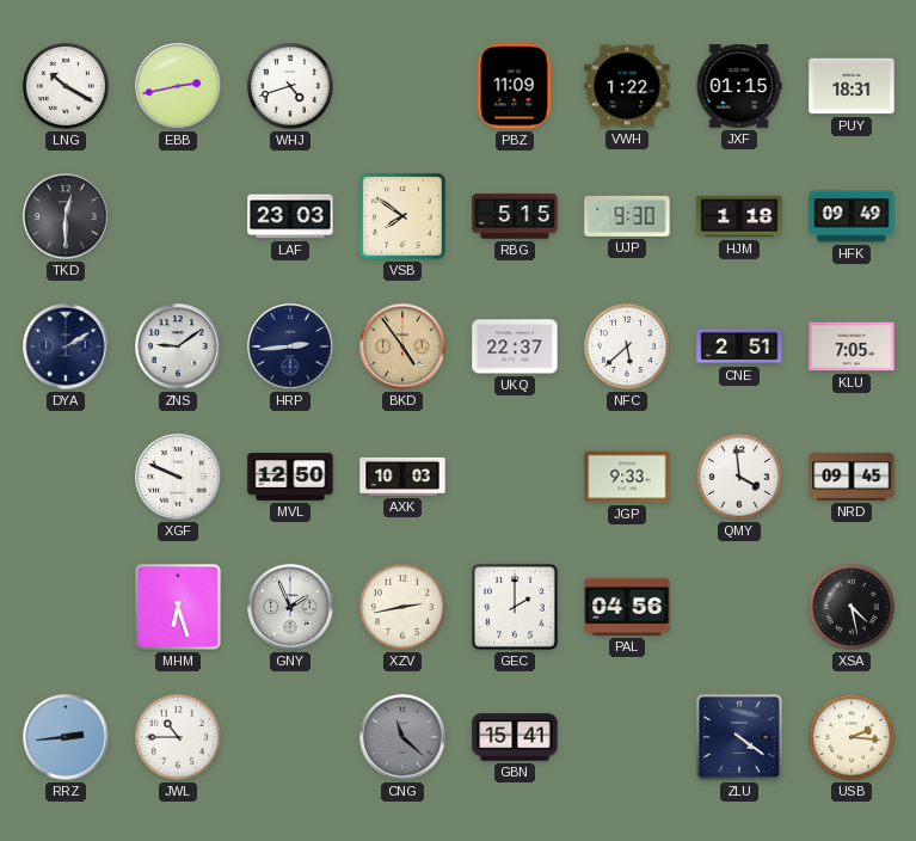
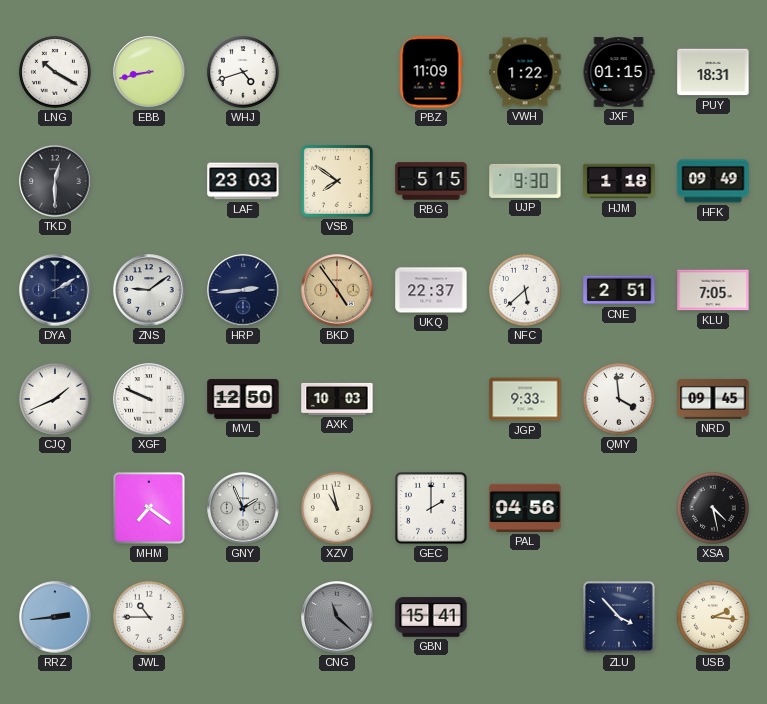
EBB: 2:43 -> 8:43
CJQ: none -> 1:41
MHM: 6:27 -> 7:21
XZV: 2:43 -> 10:58
ZLU: 4:21 -> 3:53
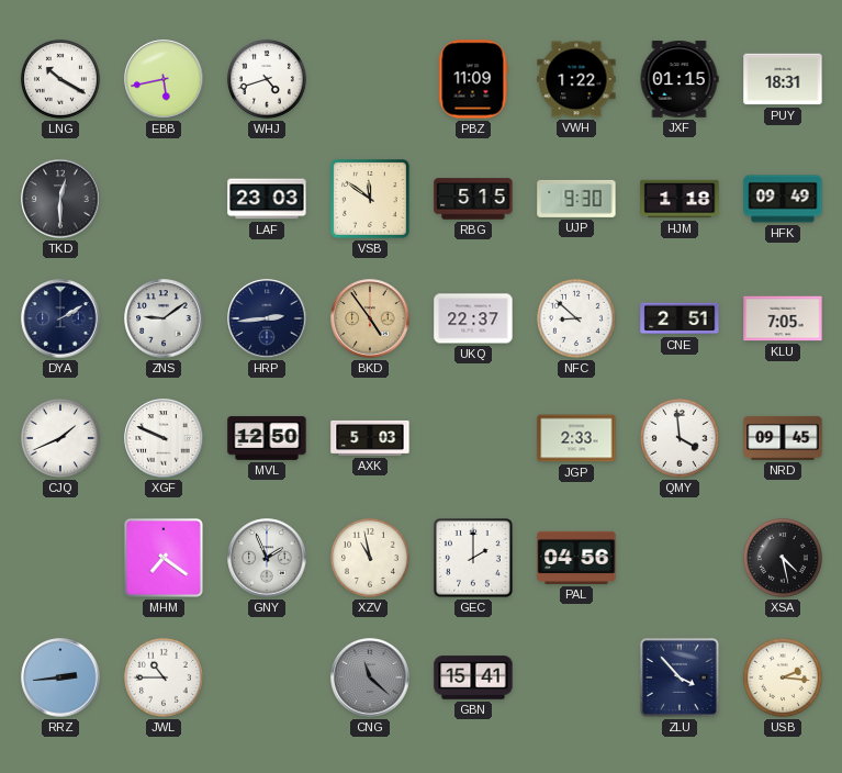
EBB: 8:43 -> 5:43
VSB: 7:51 -> 11:51
NFC: 5:38 -> 8:52
AXK: 10:03 -> 5:03
JGP: 9:33 -> 2:33
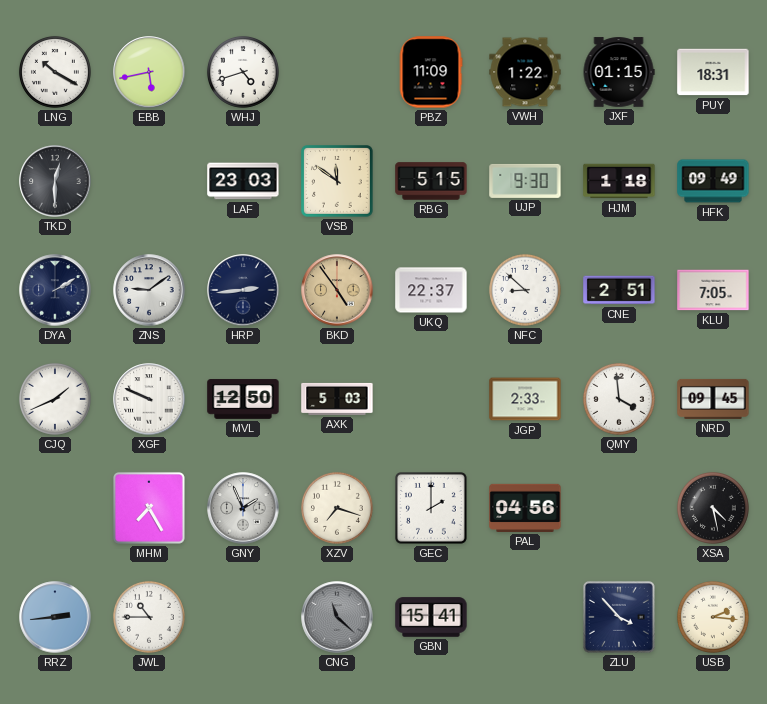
MHM: 7:21 -> 7:25
XZV: 10:58 -> 7:18
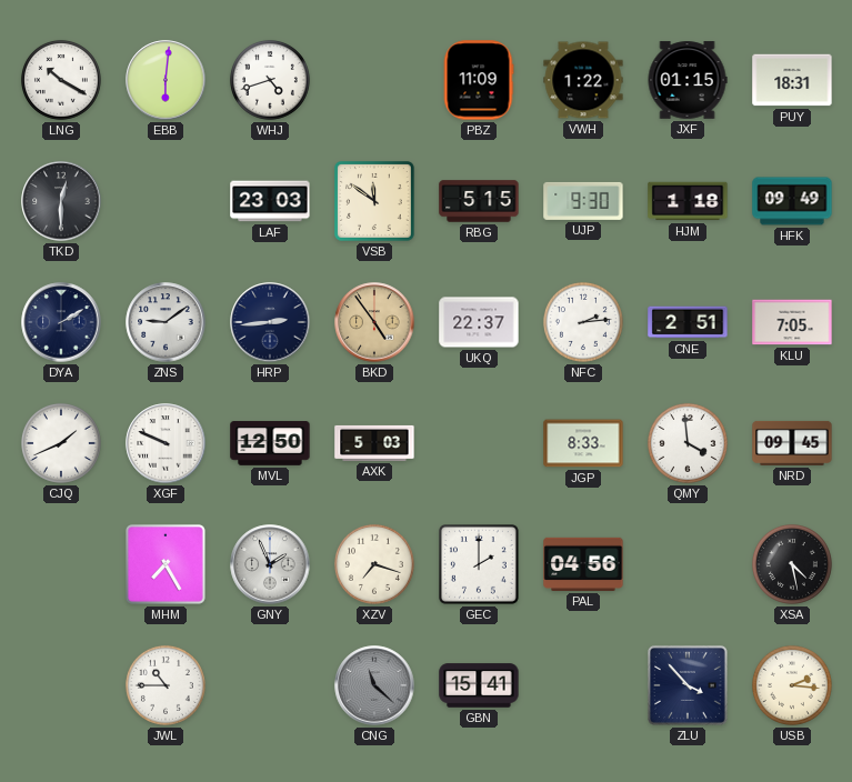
EBB: 5:43 -> 6:01
NFC: 8:52 -> 2:14
JGP: 2:33 -> 8:33
RRZ: 2:44 -> none
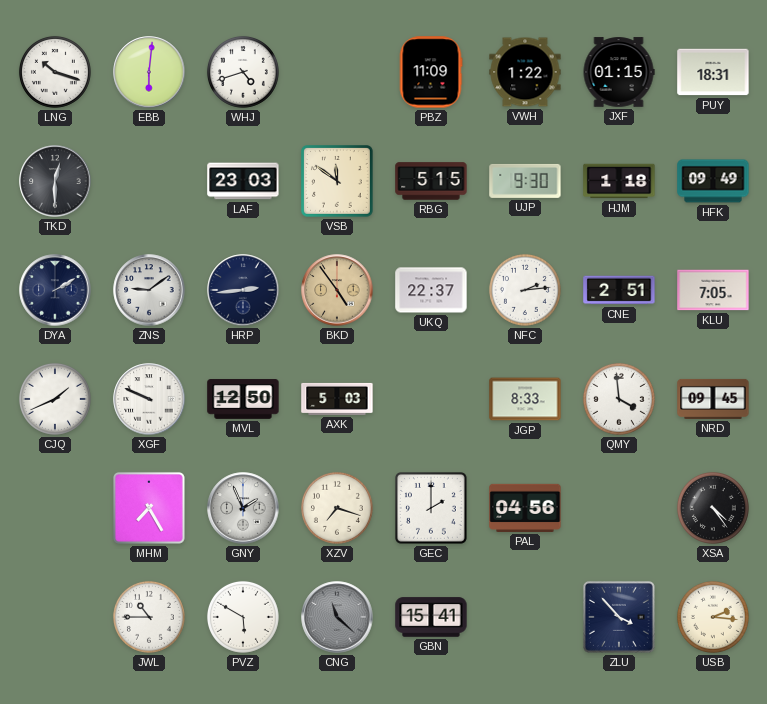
LNG: 10:20 -> 10:18
XSA: 4:28 -> 4:24
PVZ: none -> 5:50
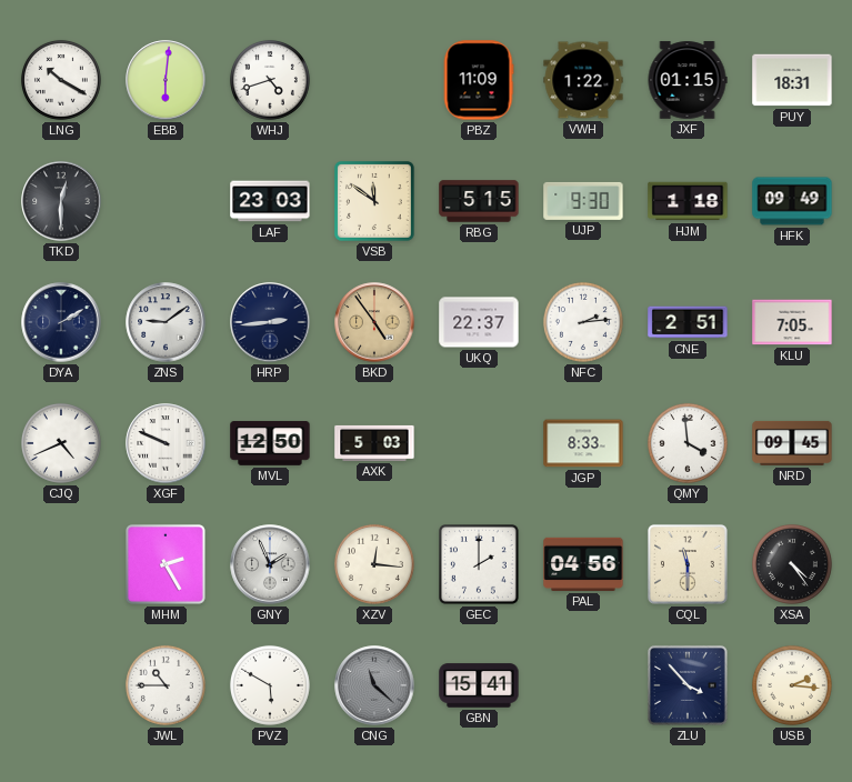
LNG: 10:18 -> 10:20
CJQ: 1:41 -> 4:41
MHM: 7:25 -> 2:25
XZV: 7:18 -> 12:16
CQL: none -> 11:30
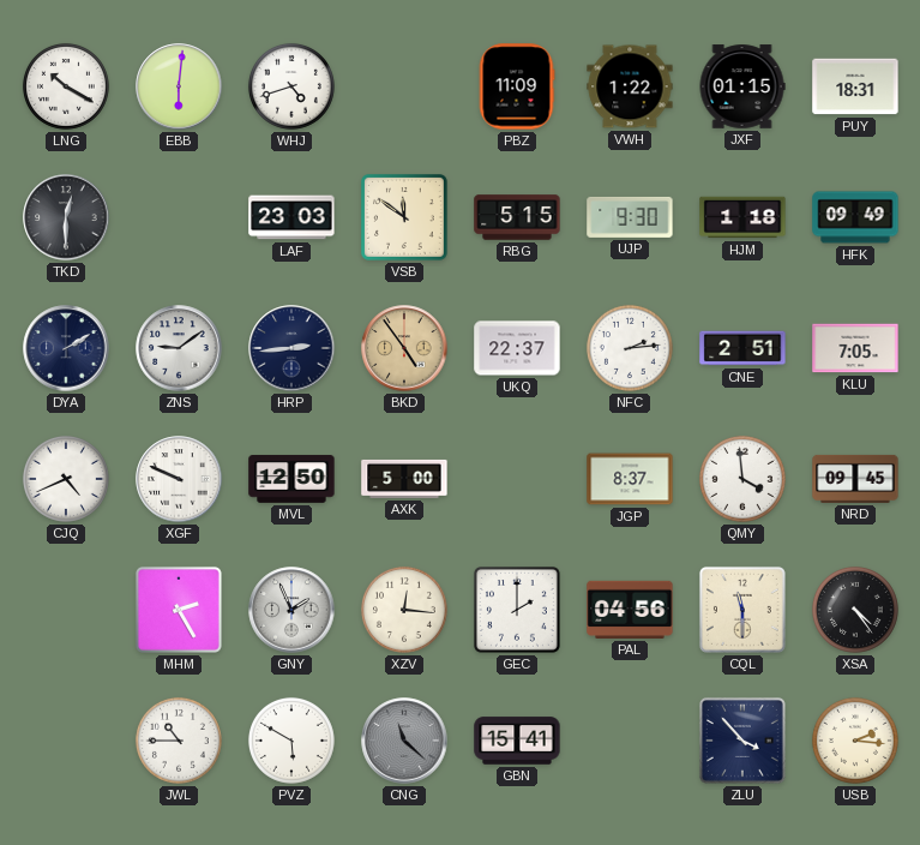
AXK: 5:03 -> 5:00
JGP: 8:33 -> 8:37
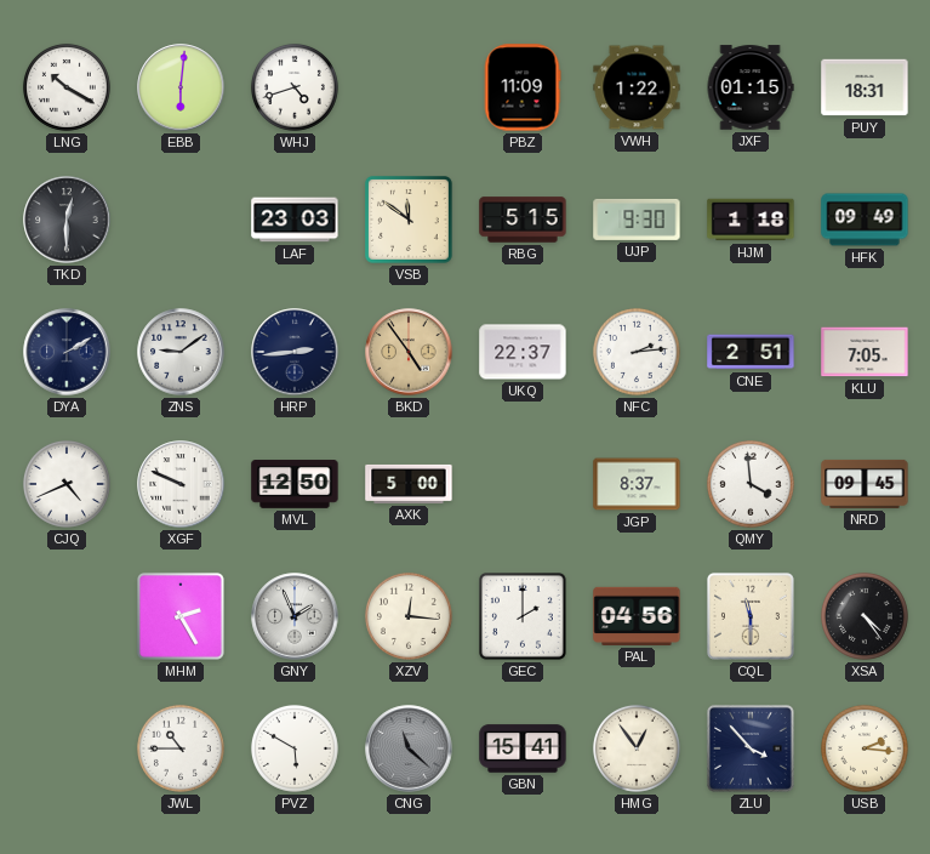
HMG: none -> 12:54
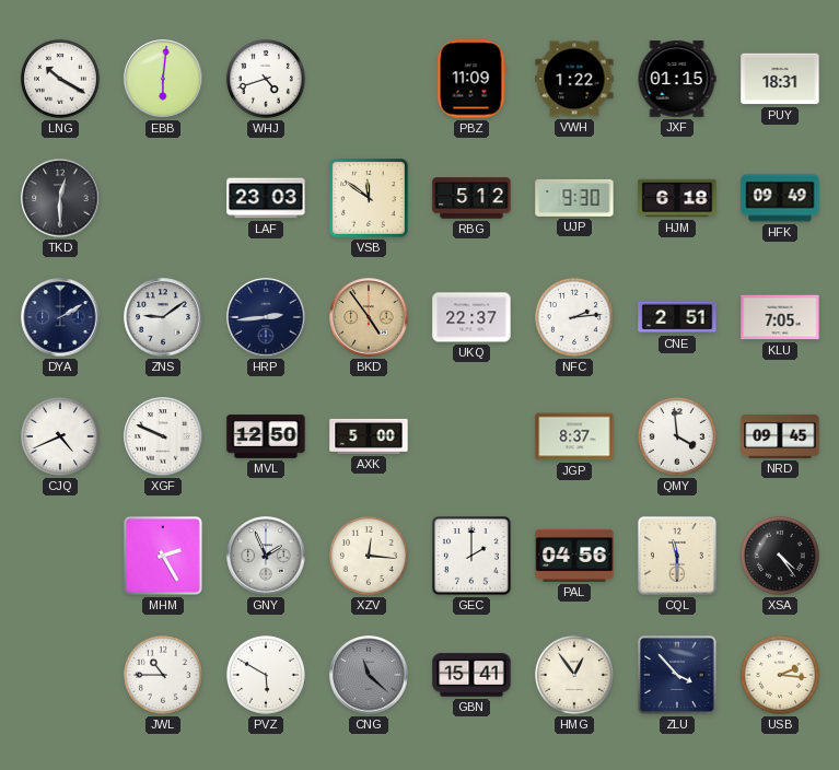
RBG: 5:15 -> 5:12
HJM: 1:18 -> 6:18
